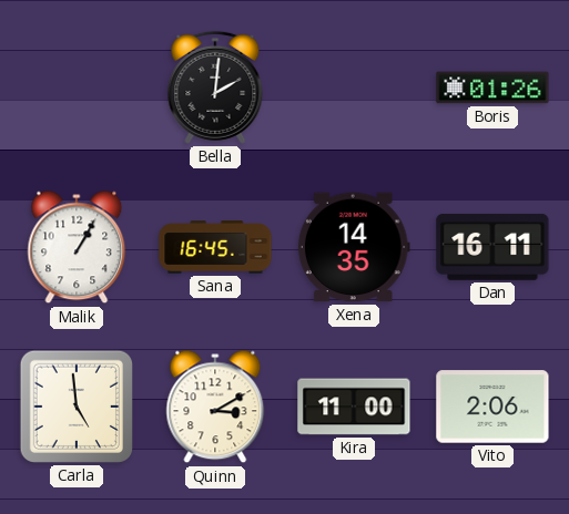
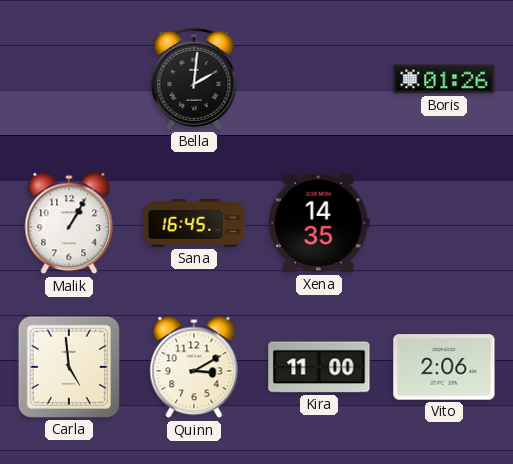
Dan: 16:11 -> none
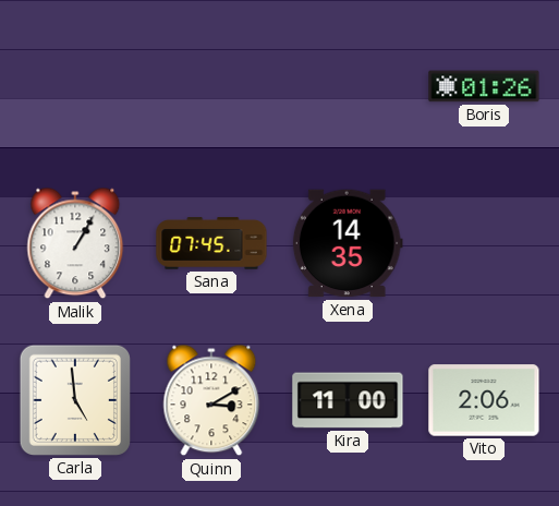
Bella: 2:01 -> none
Sana: 16:45 -> 07:45
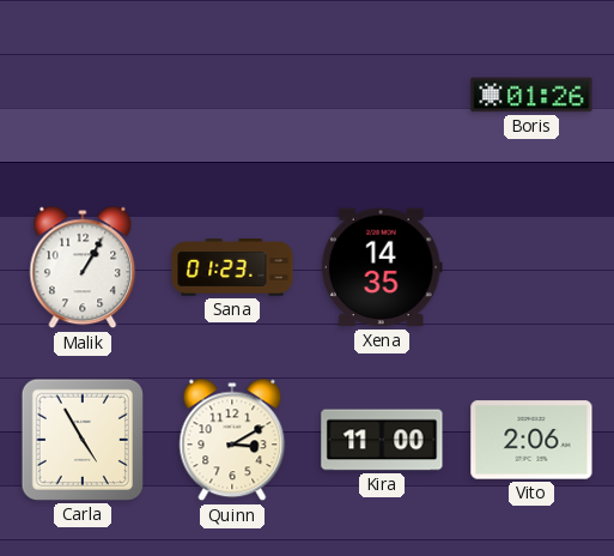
Sana: 07:45 -> 01:23
Carla: 4:59 -> 4:55
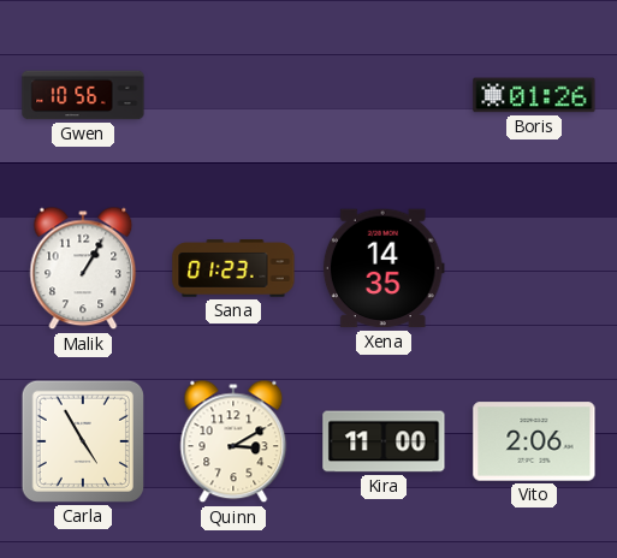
Gwen: none -> 10:56
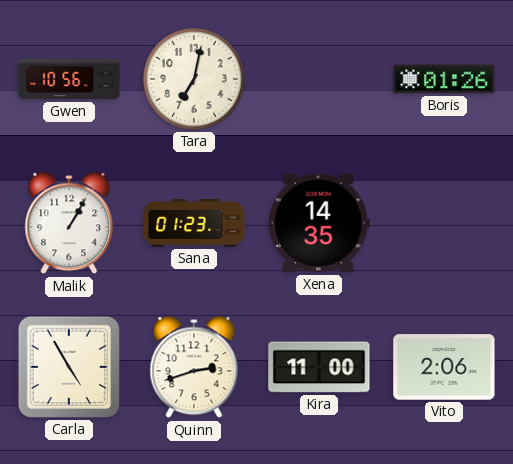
Tara: none -> 7:02
Quinn: 3:10 -> 2:42
